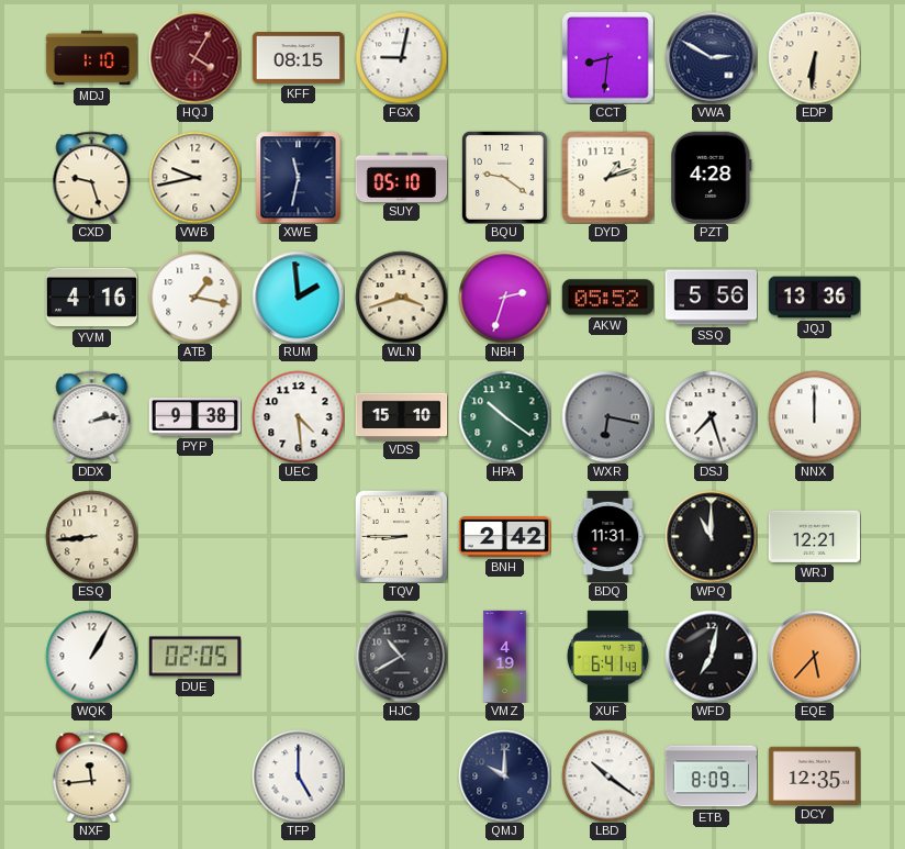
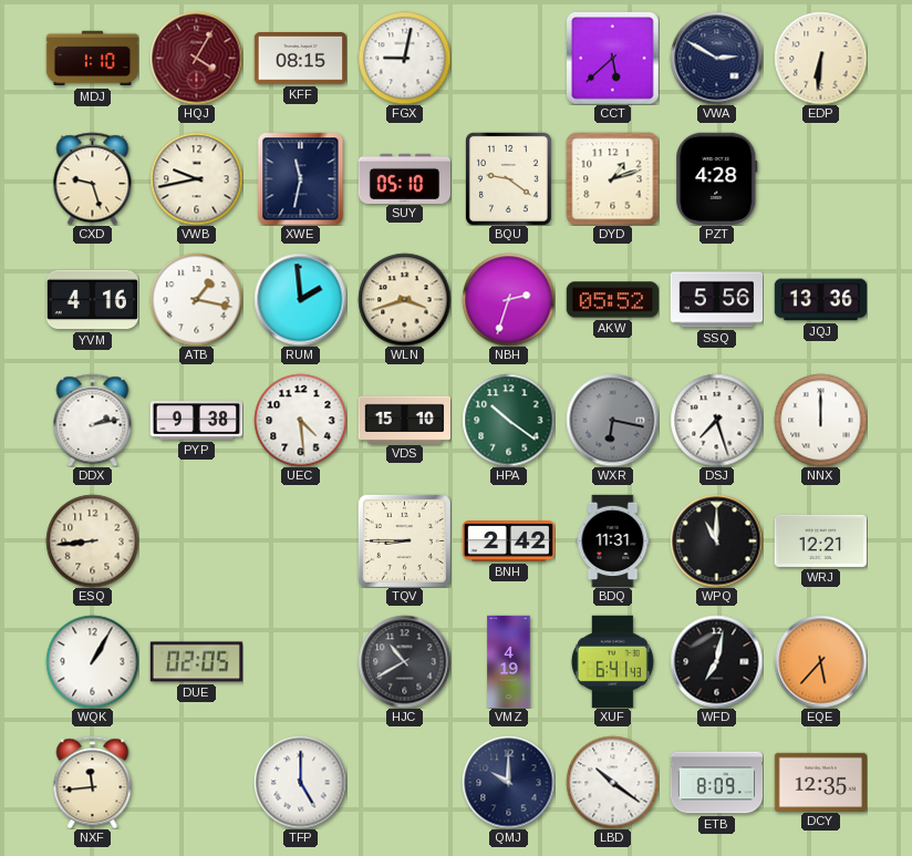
CCT: 8:31 -> 5:38
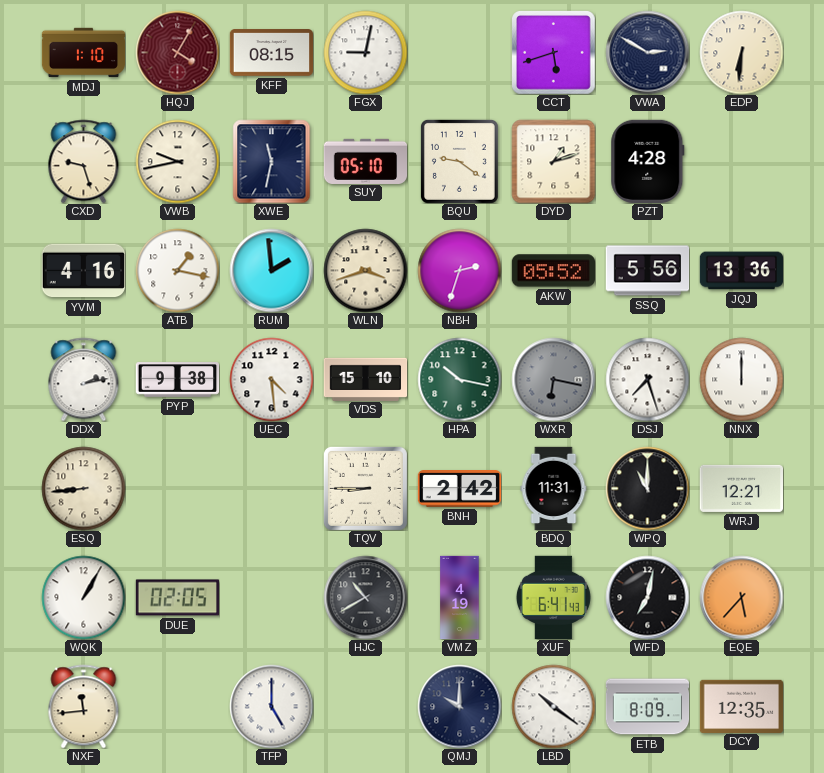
CCT: 5:38 -> 5:42
HPA: 10:21 -> 10:17
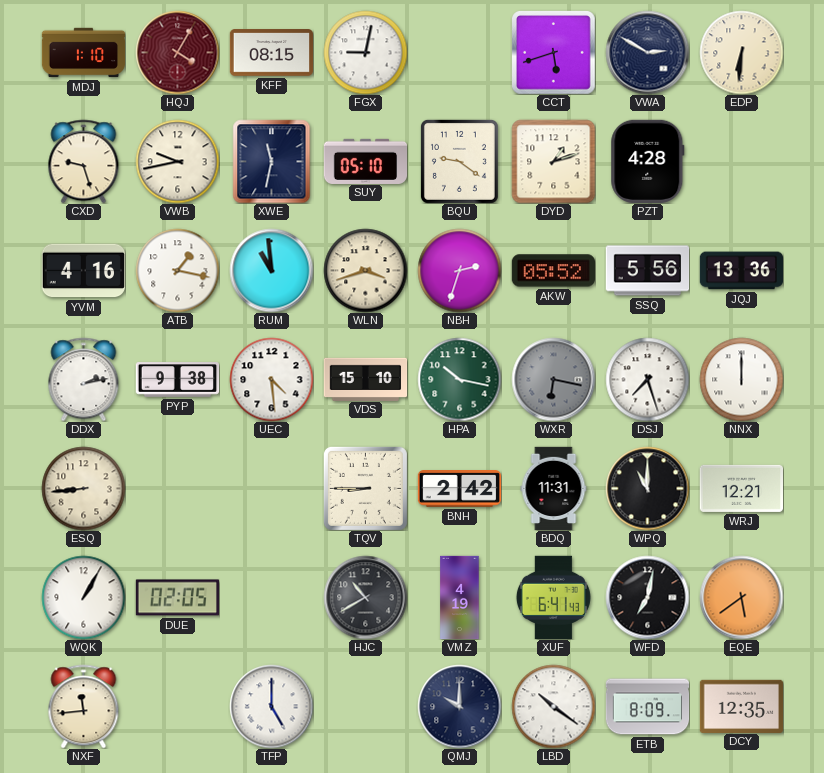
RUM: 1:59 -> 10:59
EQE: 5:37 -> 5:39
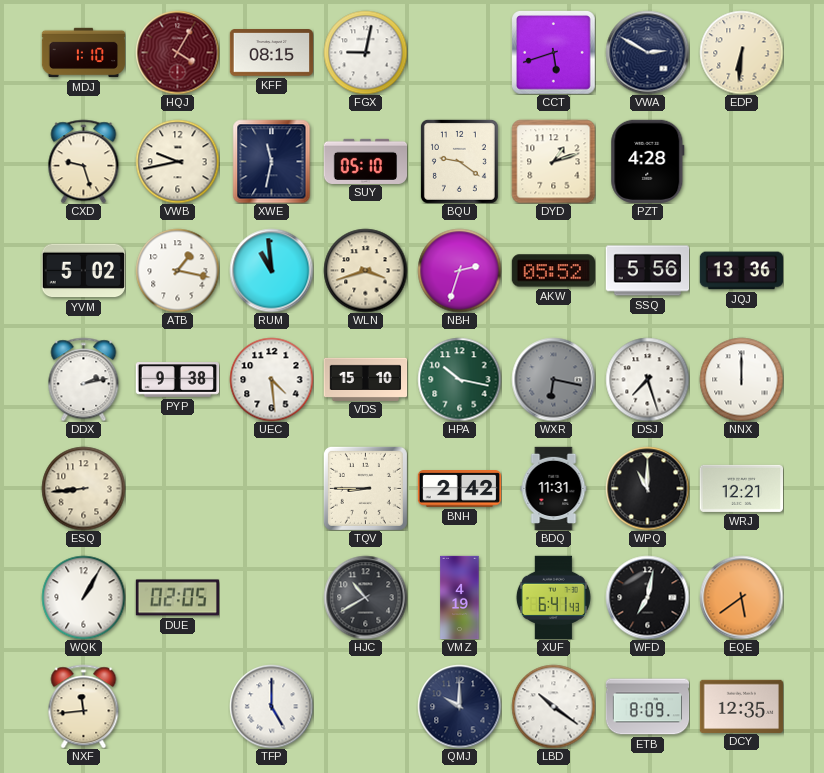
YVM: 4:16 -> 5:02
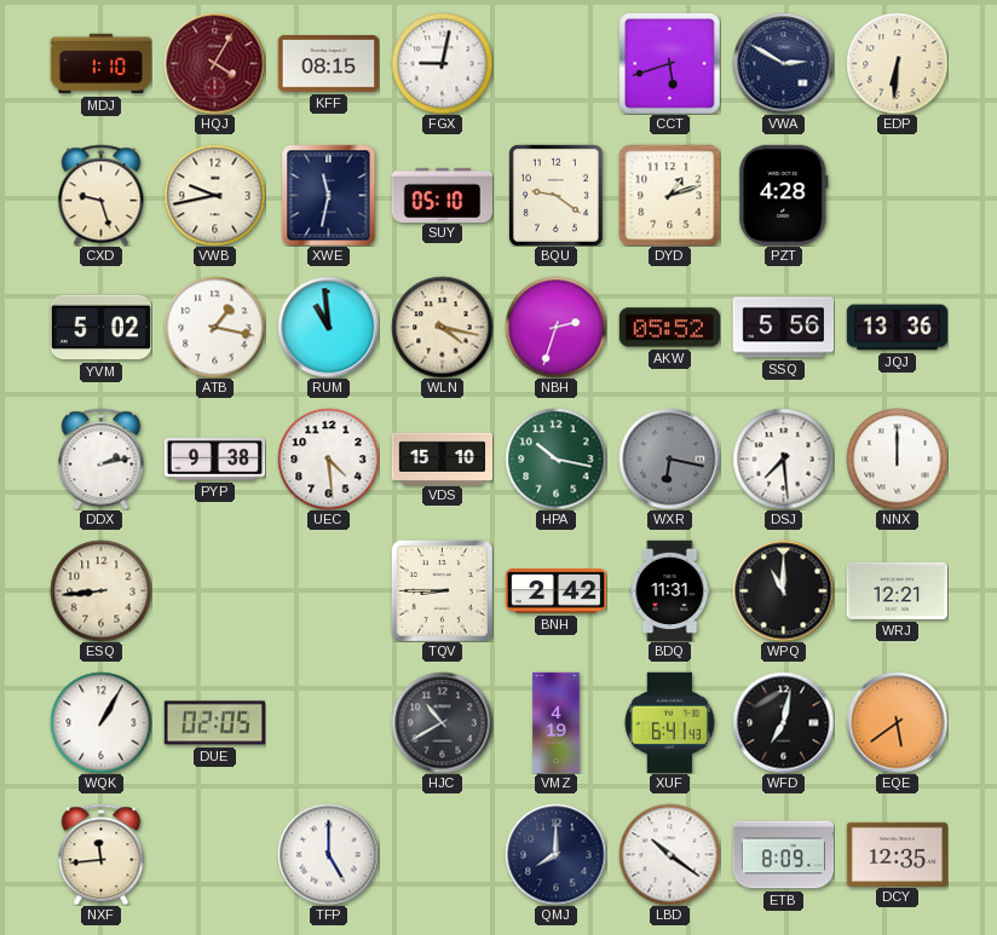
WLN: 3:42 -> 4:17
DSJ: 7:27 -> 7:29
QMJ: 10:00 -> 8:00
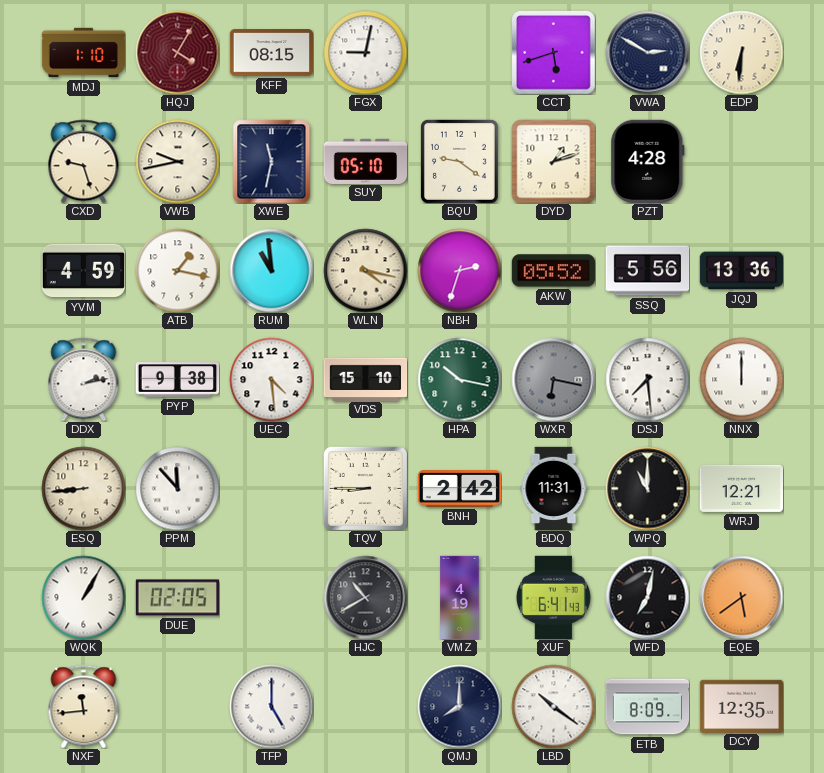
YVM: 5:02 -> 4:59
PPM: none -> 11:53
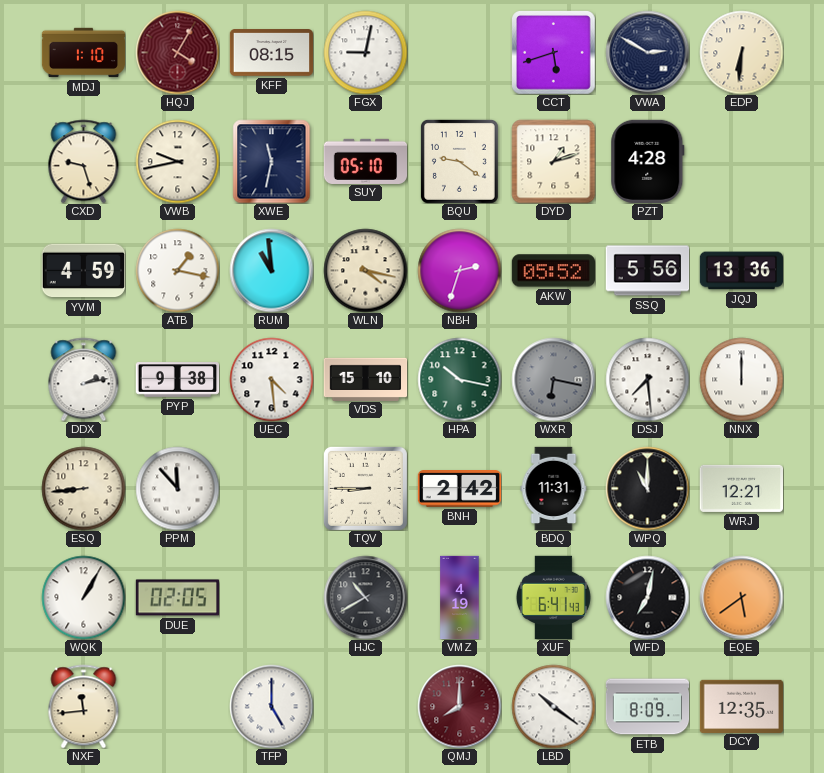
QMJ dial: navy -> burgundy
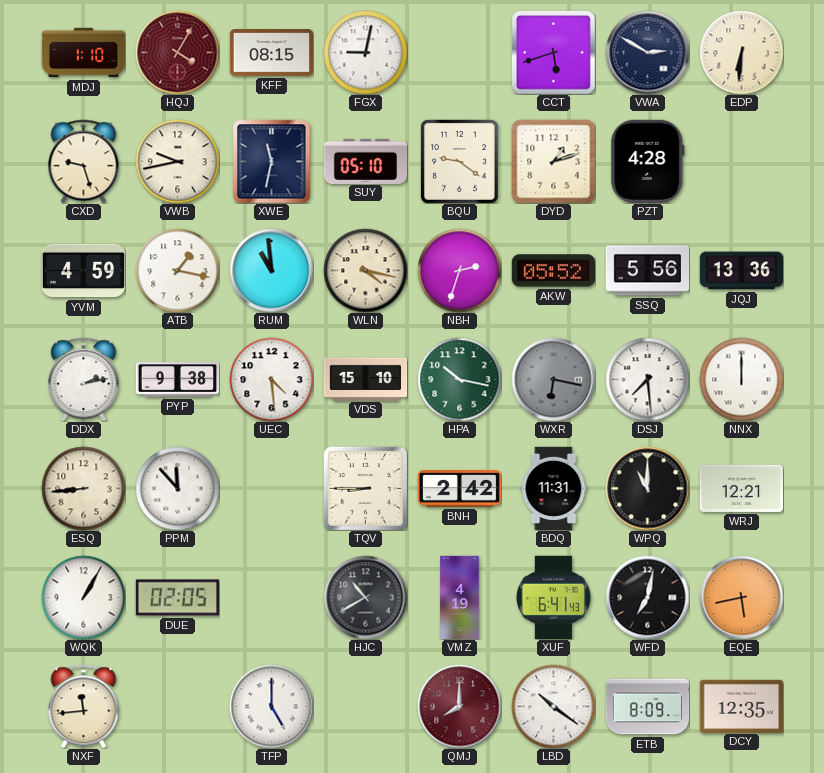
EQE: 5:39 -> 5:43
